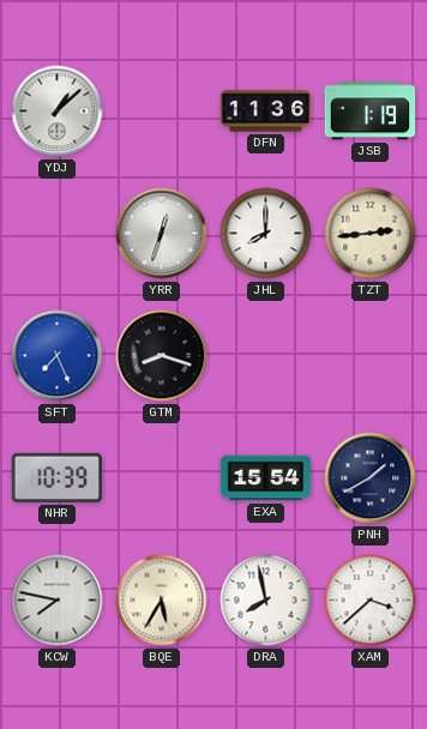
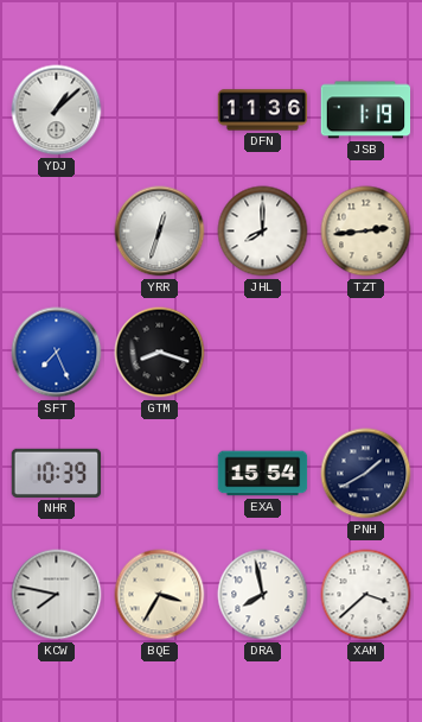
BQE: 5:35 -> 3:35
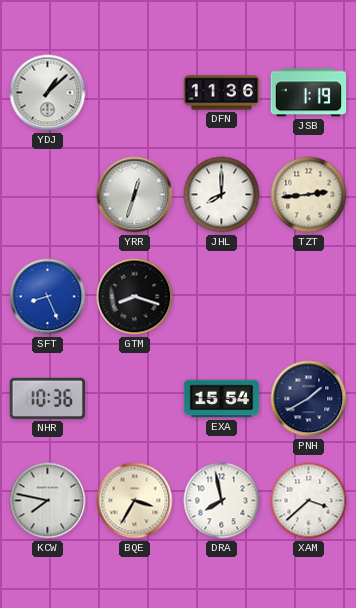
SFT: 7:26 -> 8:26
NHR: 10:39 -> 10:36
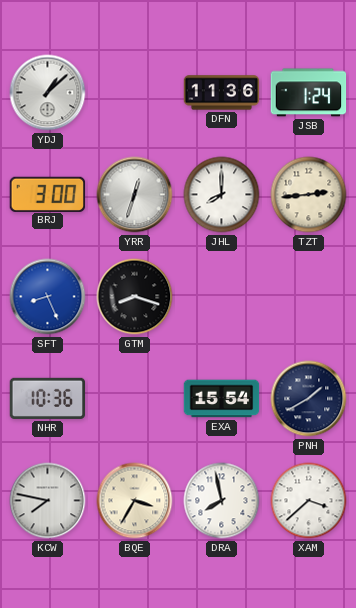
JSB: 1:19 -> 1:24
BRJ: none -> 3:00
